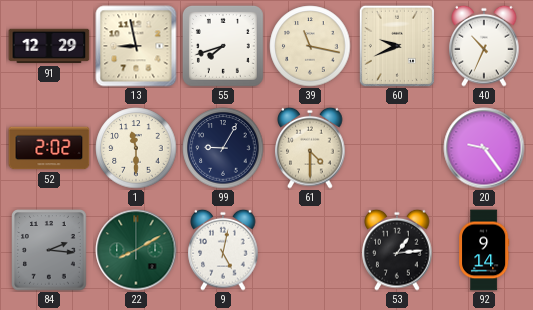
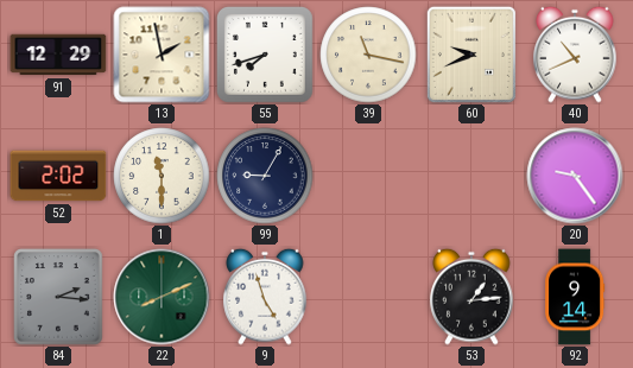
13: 8:58 -> 1:58
40: 10:34 -> 10:41
61: 4:30 -> none
22: 8:10 -> 8:11
9: 5:02 -> 4:57
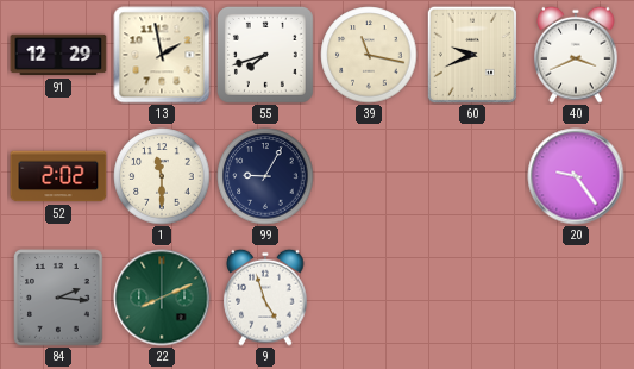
40: 10:41 -> 3:41
53: 1:14 -> none
92: 9:14 -> none
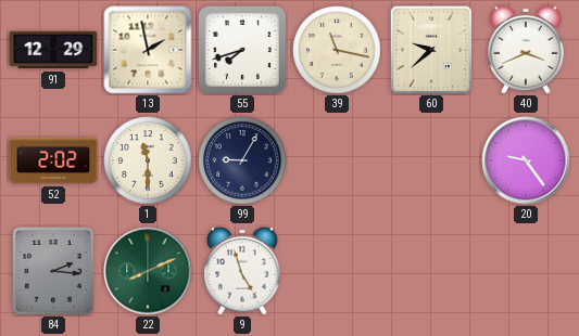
60: 9:41 -> 9:38
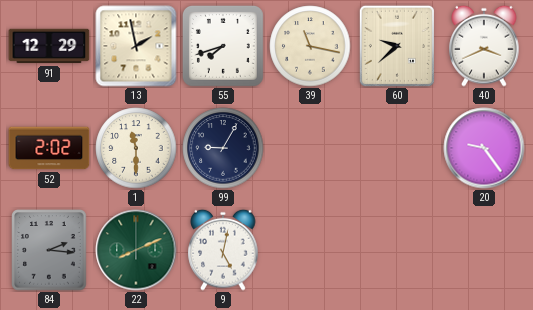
9: 4:57 -> 5:02
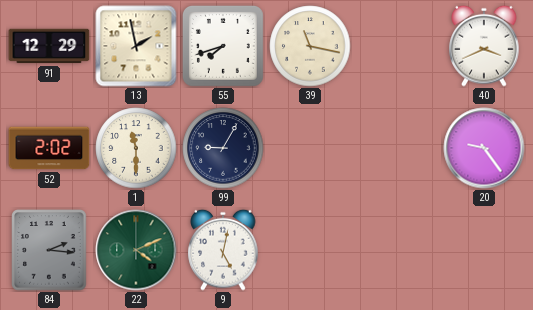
60: 9:38 -> none
22: 8:11 -> 4:11
